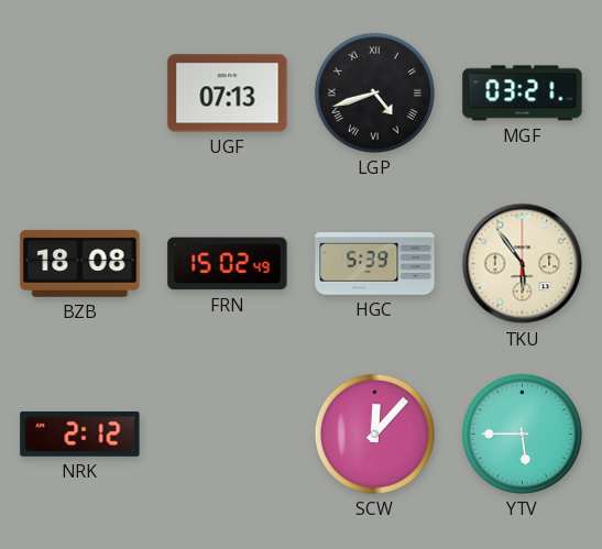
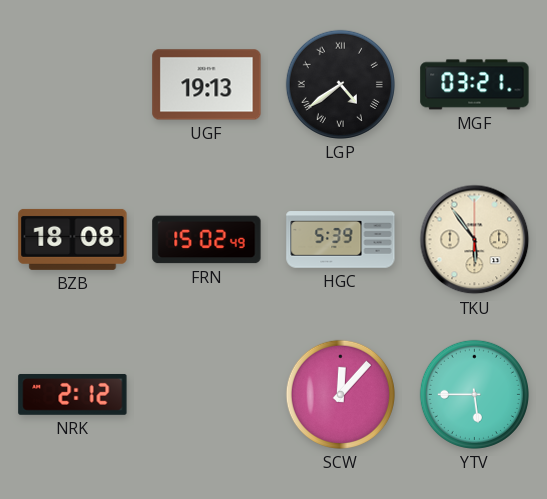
UGF: 07:13 -> 19:13
LGP: 4:42 -> 4:39
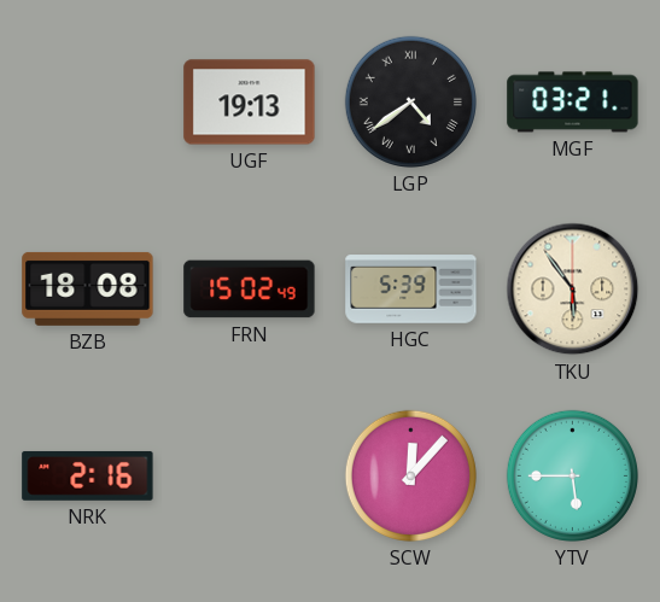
NRK: 2:12 -> 2:16
